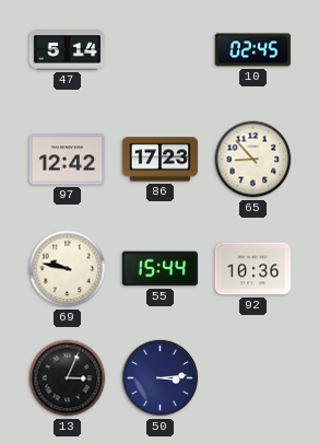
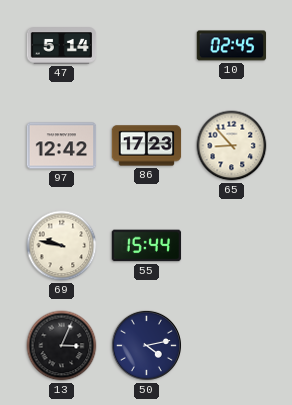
92: 10:36 -> none
50: 3:14 -> 4:13
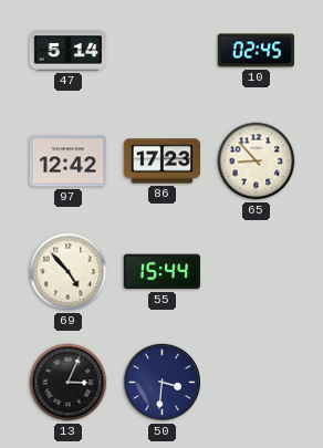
69: 9:47 -> 4:53
50: 4:13 -> 3:31
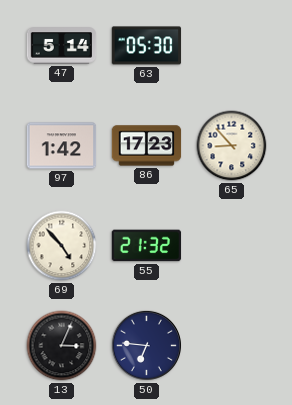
63: none -> 05:30
10: 02:45 -> none
97: 12:42 -> 1:42
55: 15:44 -> 21:32
50: 3:31 -> 6:46
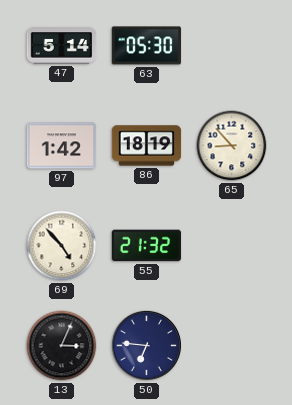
86: 17:23 -> 18:19
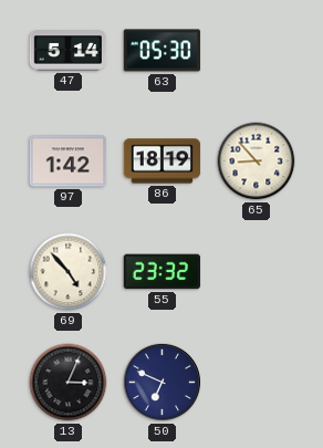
55: 21:32 -> 23:32
50: 6:46 -> 6:49
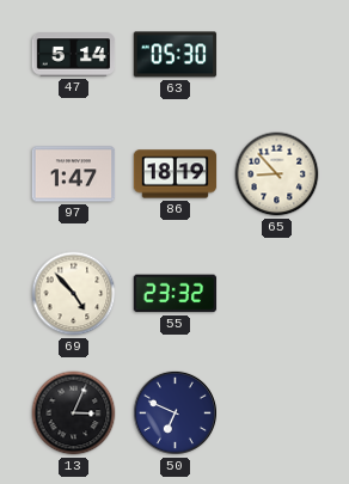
97: 1:42 -> 1:47
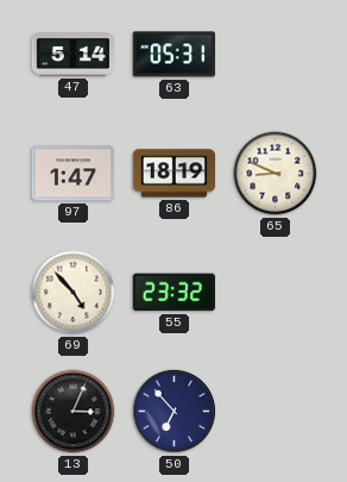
63: 05:30 -> 05:31
65: 8:53 -> 8:49
50: 6:49 -> 6:53
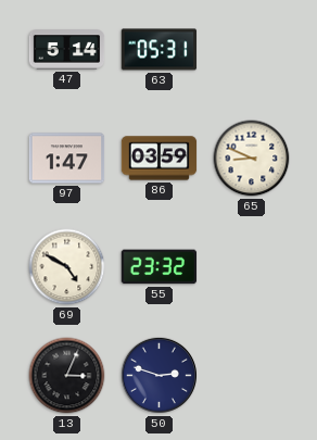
86: 18:19 -> 03:59
69: 4:53 -> 4:50
50: 6:53 -> 2:48
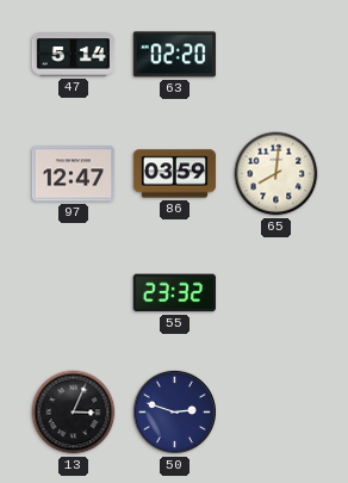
63: 05:31 -> 02:20
97: 1:47 -> 12:47
65: 8:49 -> 8:01
69: 4:50 -> none
